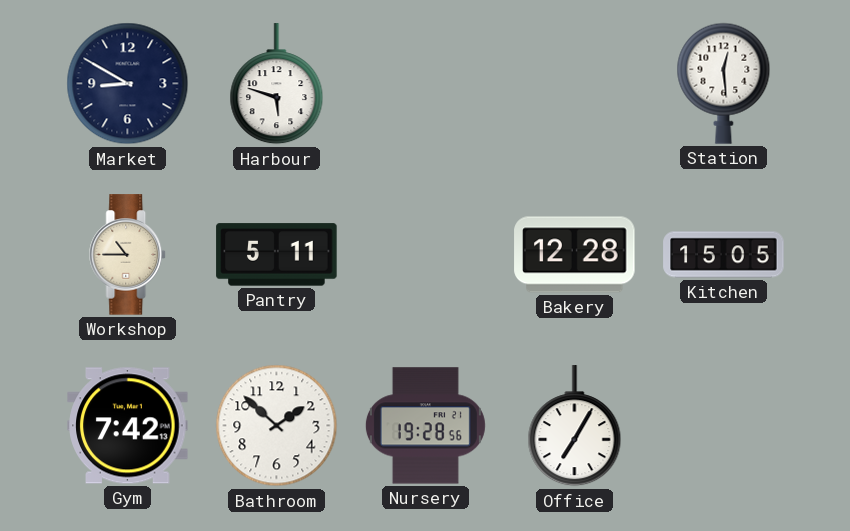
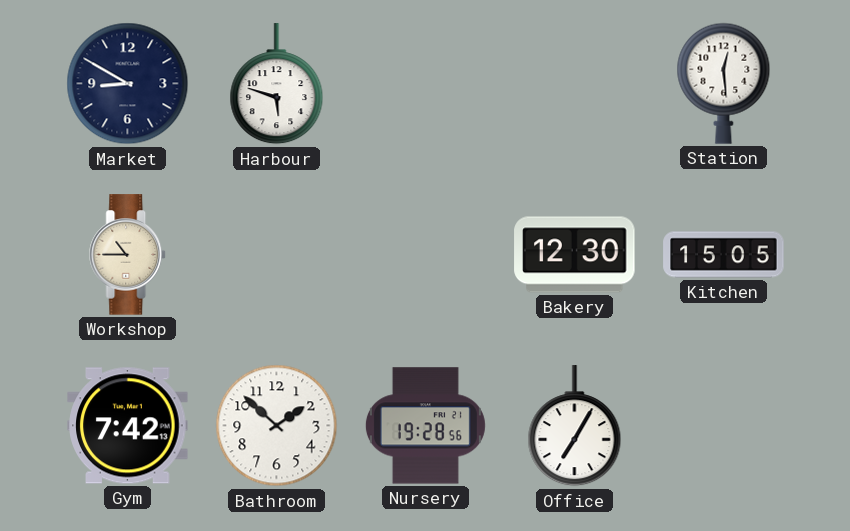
Pantry: 5:11 -> none
Bakery: 12:28 -> 12:30
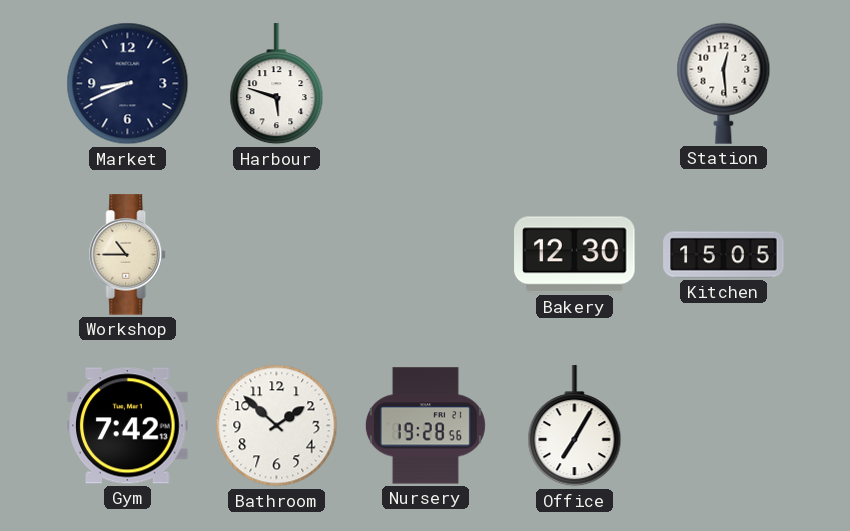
Market: 8:50 -> 8:41
